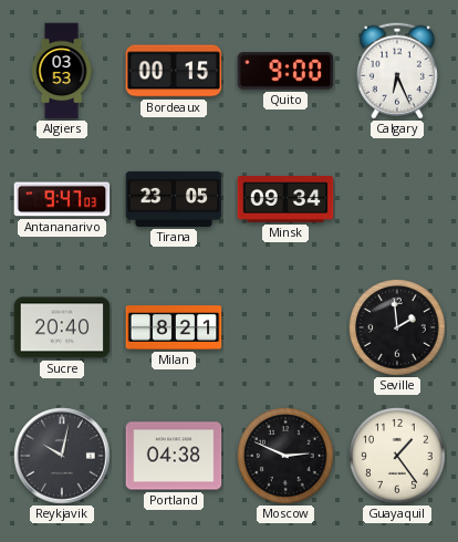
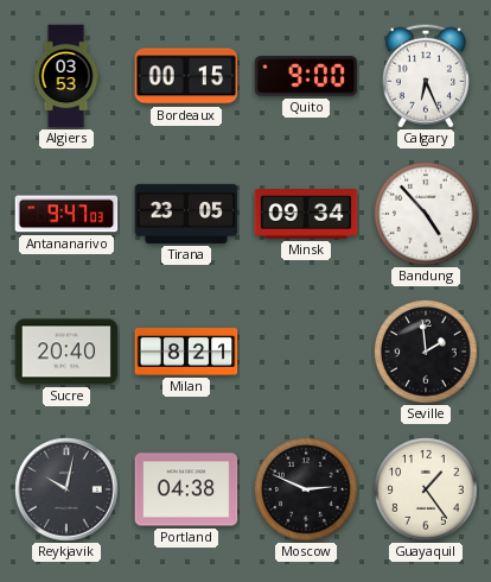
Bandung: none -> 4:53
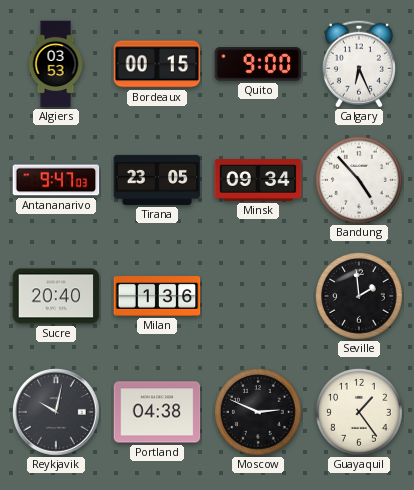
Milan: 8:21 -> 1:36
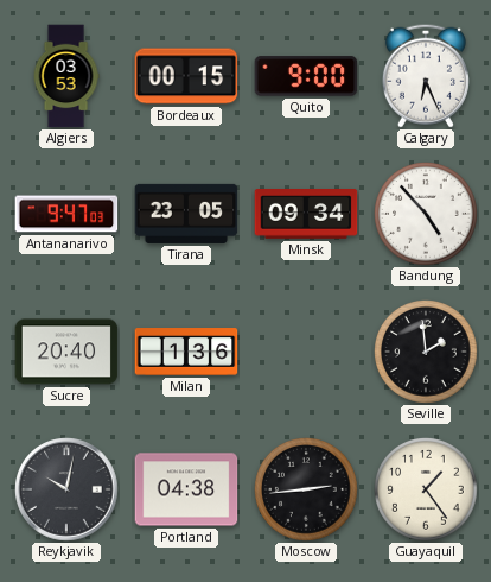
Moscow: 2:49 -> 2:44
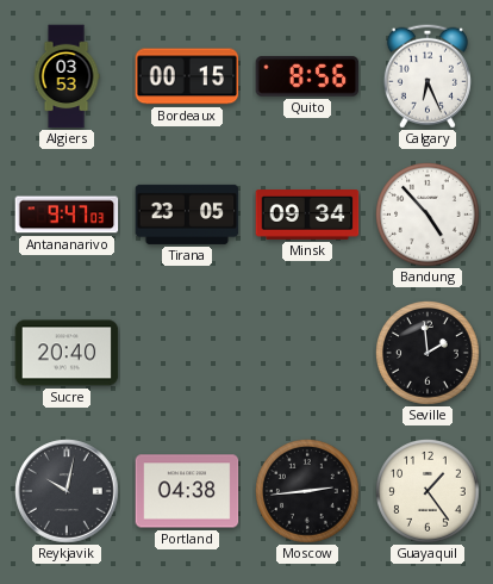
Quito: 9:00 -> 8:56
Milan: 1:36 -> none
